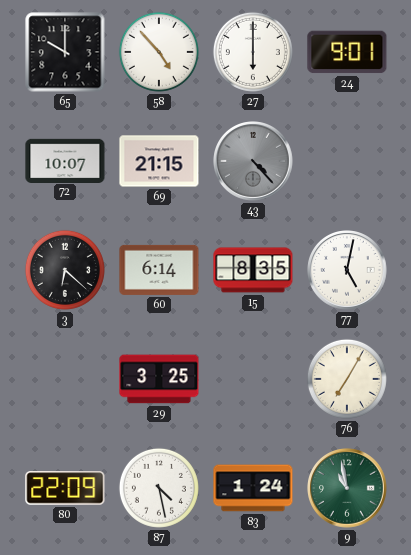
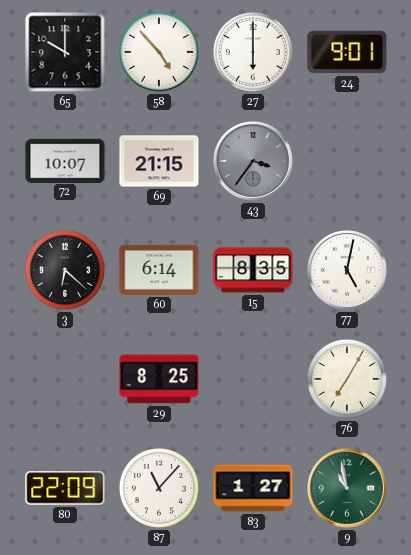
43: 4:23 -> 3:36
29: 3:25 -> 8:25
87: 4:28 -> 11:07
83: 1:24 -> 1:27
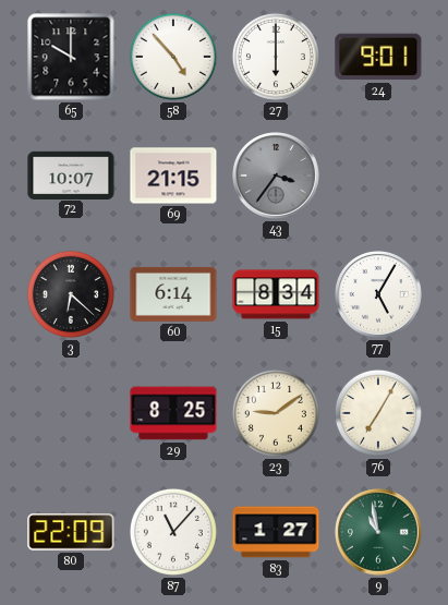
15: 8:35 -> 8:34
77: 5:02 -> 5:05
23: none -> 9:09
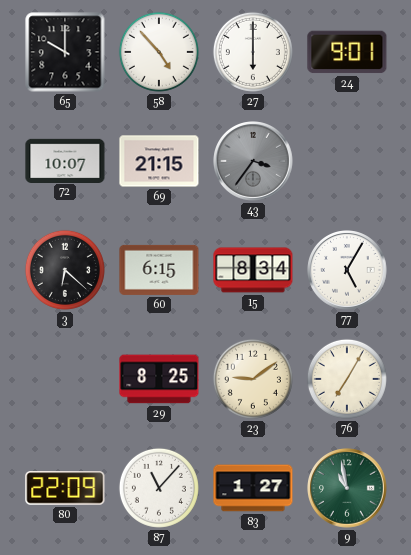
60: 6:14 -> 6:15
